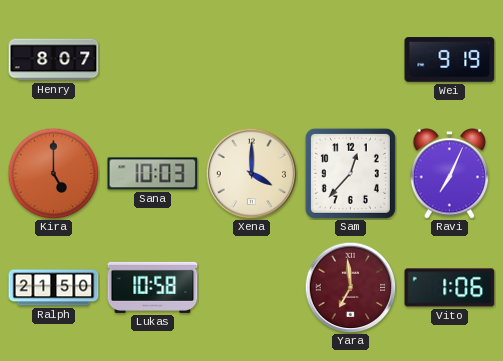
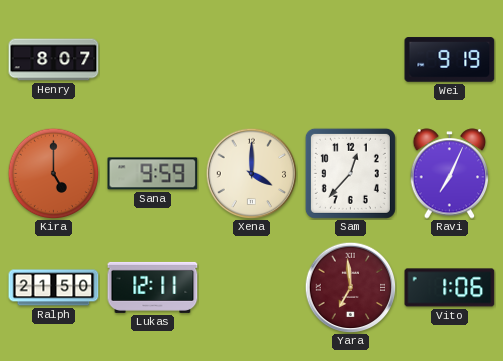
Sana: 10:03 -> 9:59
Lukas: 10:58 -> 12:11
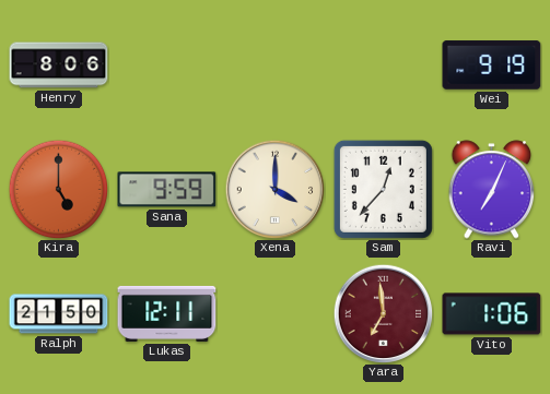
Henry: 8:07 -> 8:06
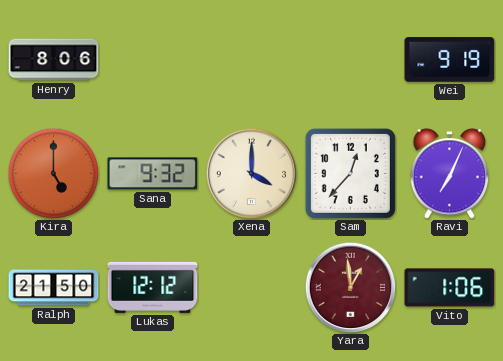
Sana: 9:59 -> 9:32
Lukas: 12:11 -> 12:12
Yara: 6:59 -> 12:59
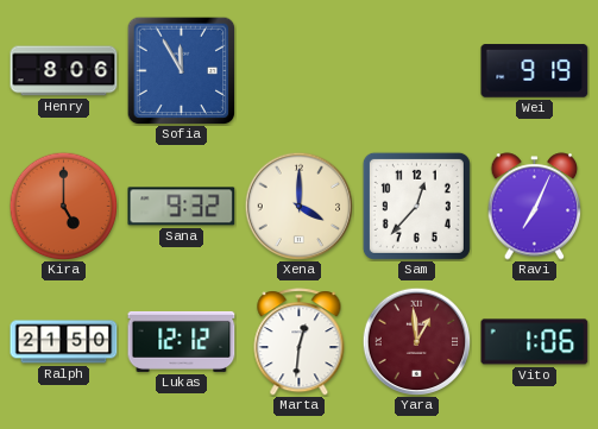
Sofia: none -> 11:55
Marta: none -> 12:31
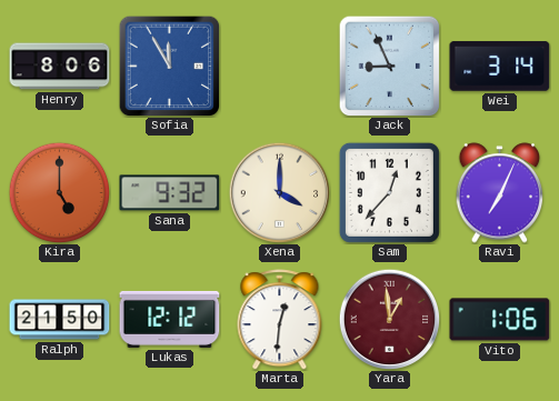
Jack: none -> 8:56
Wei: 9:19 -> 3:14
